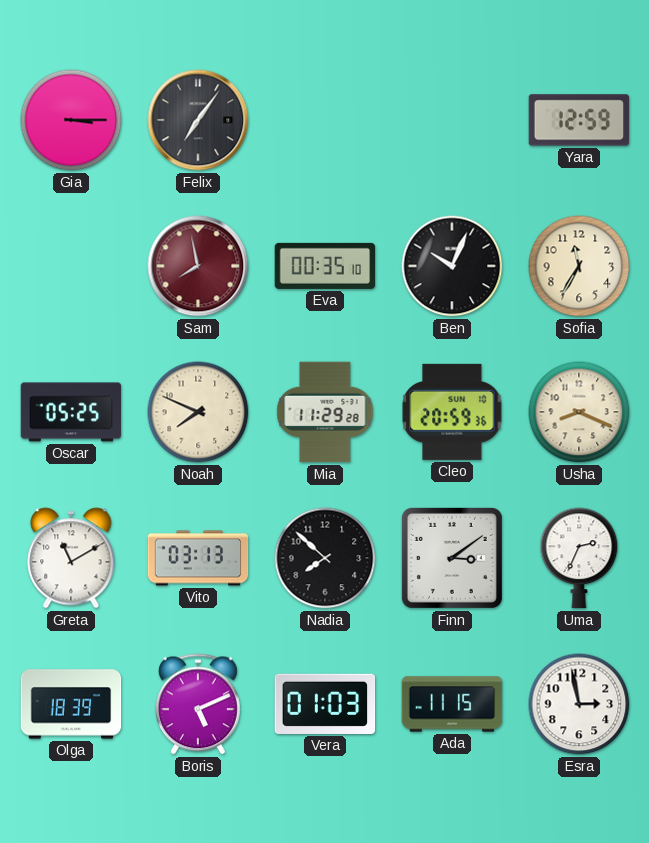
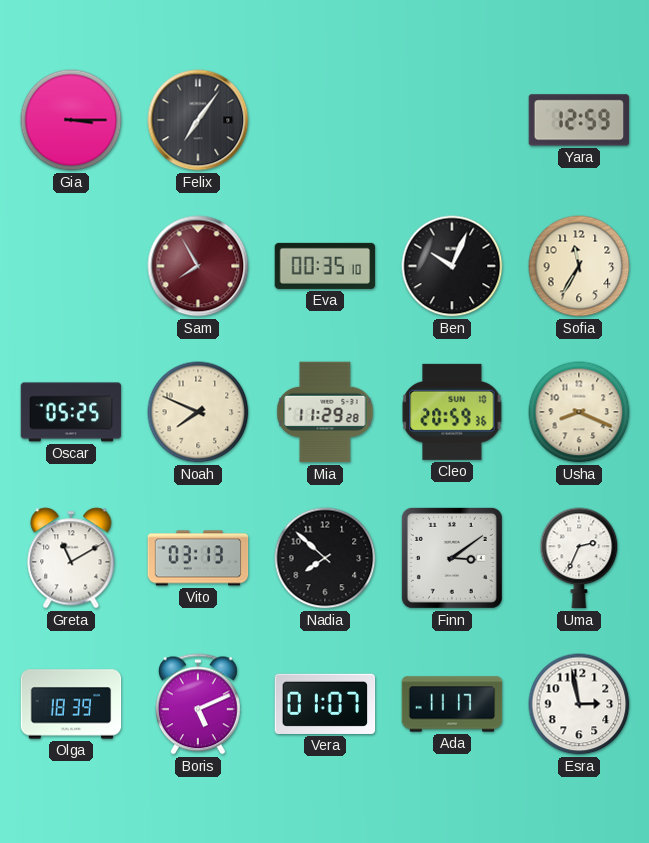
Sam: 7:58 -> 7:55
Vera: 01:03 -> 01:07
Ada: 11:15 -> 11:17
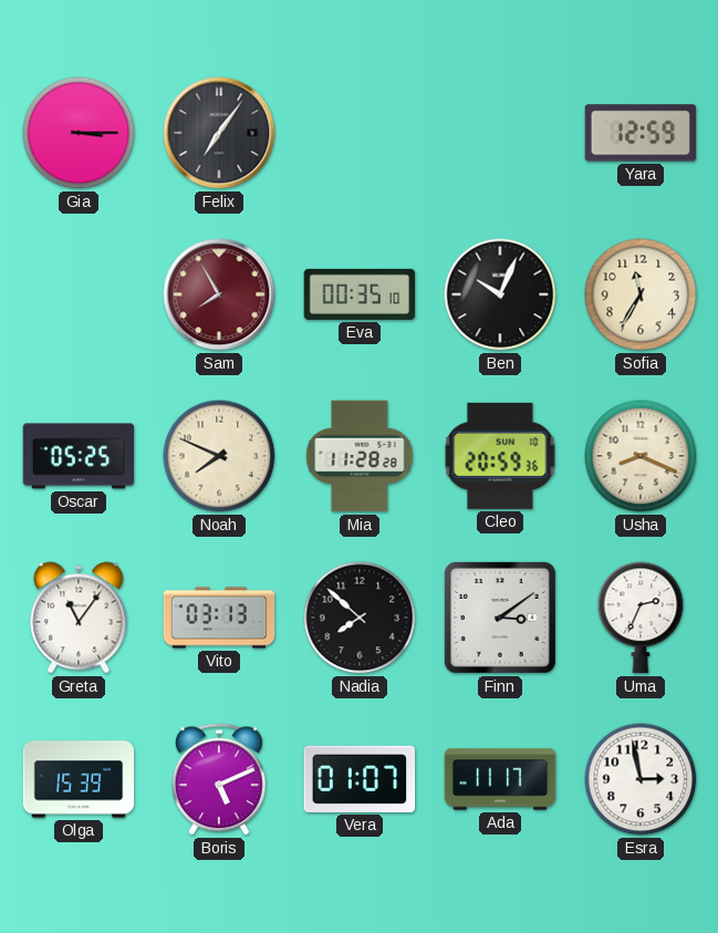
Mia: 11:29 -> 11:28
Greta: 11:10 -> 11:06
Olga: 18:39 -> 15:39
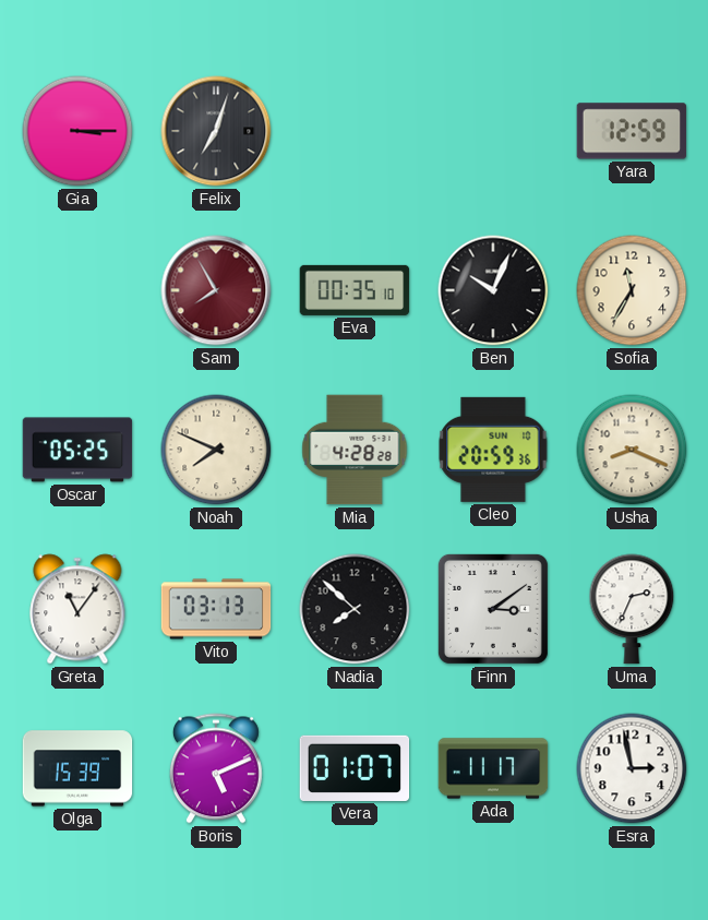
Felix: 7:06 -> 7:03
Mia: 11:28 -> 4:28
